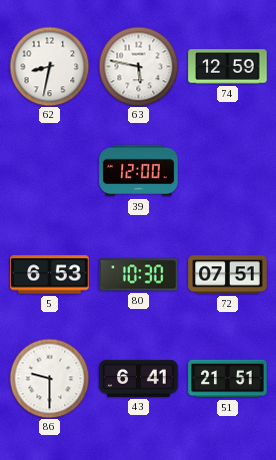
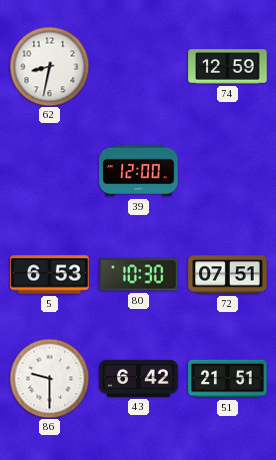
63: 5:47 -> none
43: 6:41 -> 6:42
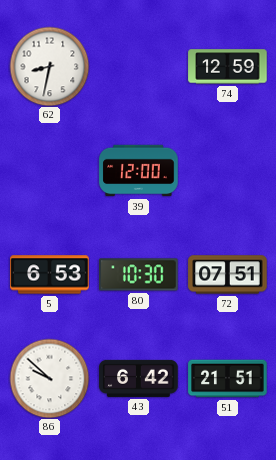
86: 9:30 -> 9:52
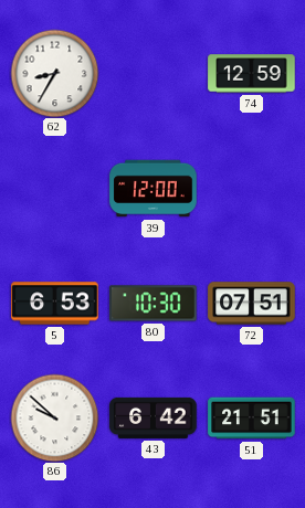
62: 8:32 -> 8:35
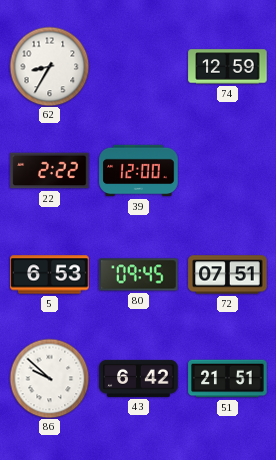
22: none -> 2:22
80: 10:30 -> 09:45
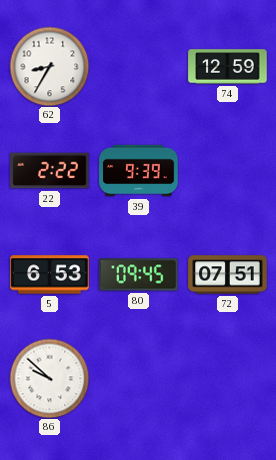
39: 12:00 -> 9:39
43: 6:42 -> none
51: 21:51 -> none
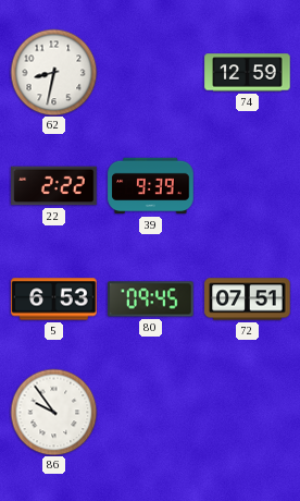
62: 8:35 -> 8:32
86: 9:52 -> 9:54
